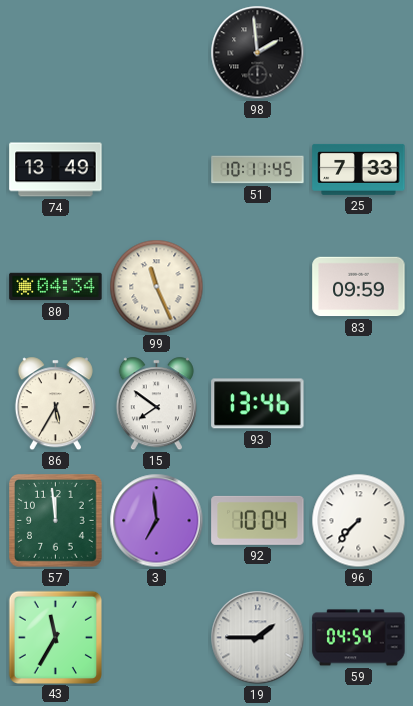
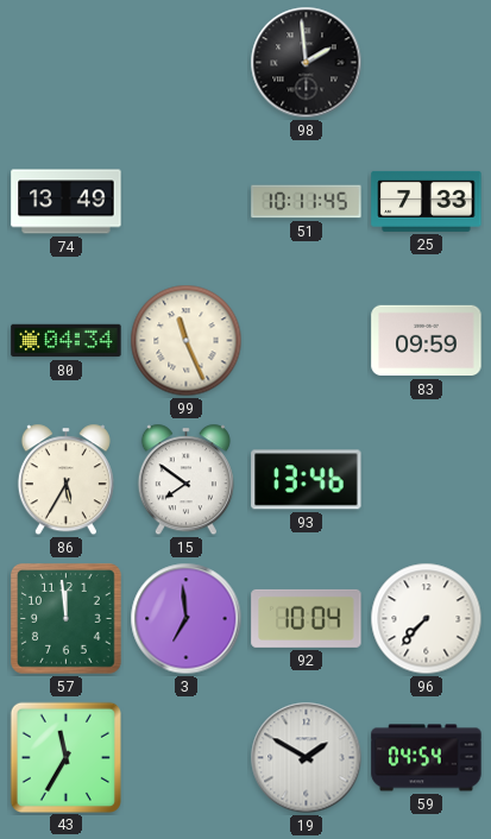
19: 1:45 -> 1:50
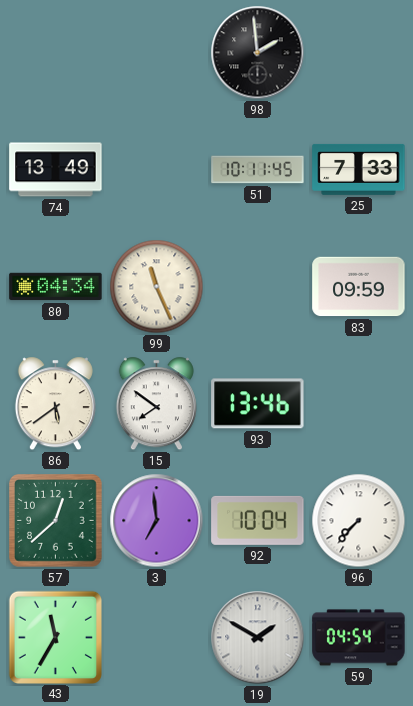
86: 5:35 -> 5:39
57: 11:59 -> 12:38
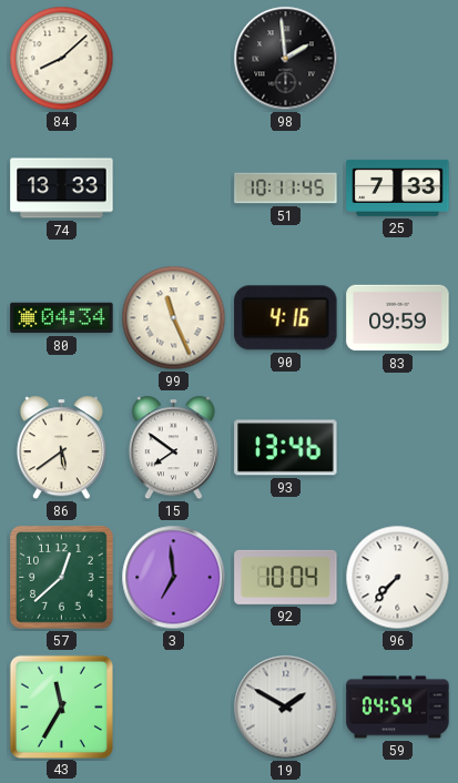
84: none -> 8:08
74: 13:49 -> 13:33
90: none -> 4:16
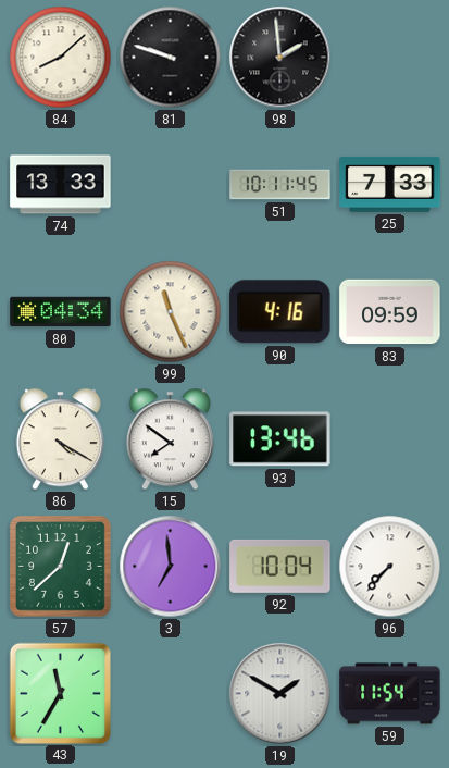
81: none -> 9:48
86: 5:39 -> 4:20
59: 04:54 -> 11:54
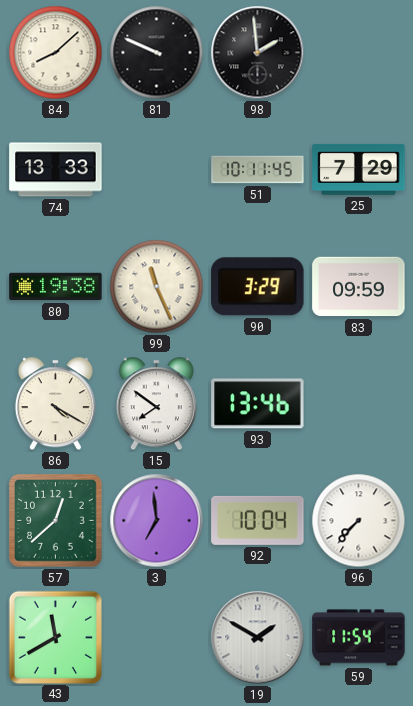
81: 9:48 -> 9:49
25: 7:33 -> 7:29
80: 04:34 -> 19:38
90: 4:16 -> 3:29
43: 11:35 -> 11:40
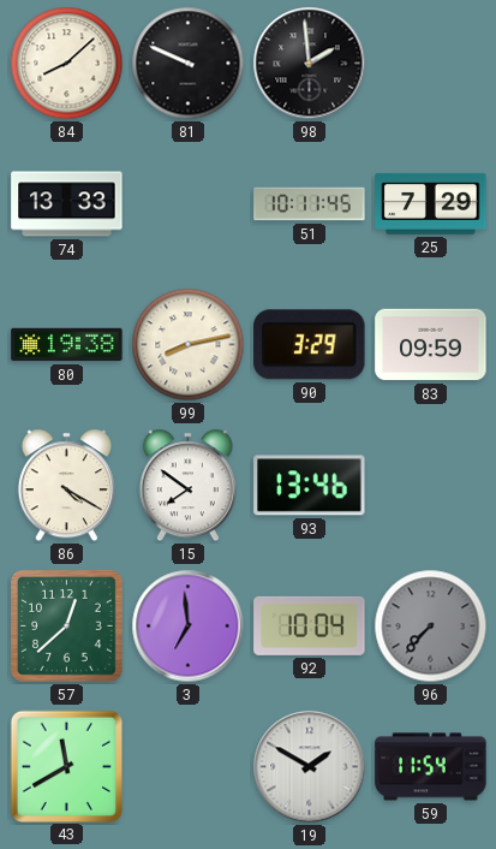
99: 11:26 -> 8:13
96 dial: white -> grey
